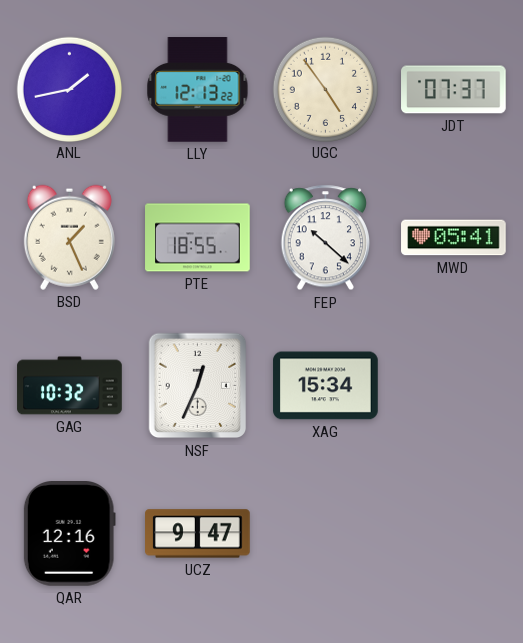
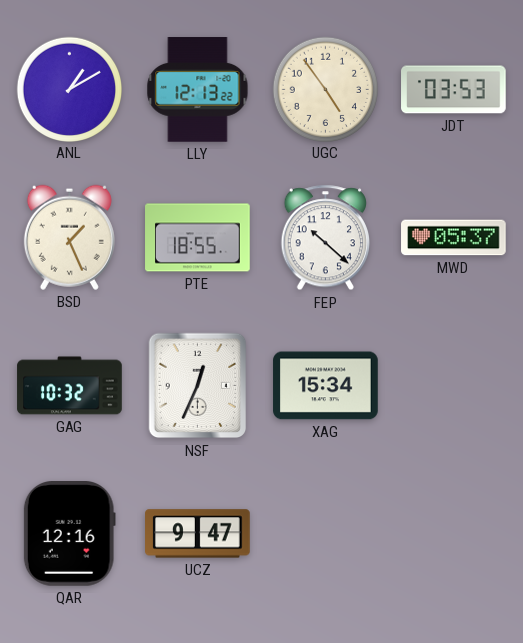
ANL: 1:43 -> 1:10
JDT: 07:37 -> 03:53
MWD: 05:41 -> 05:37
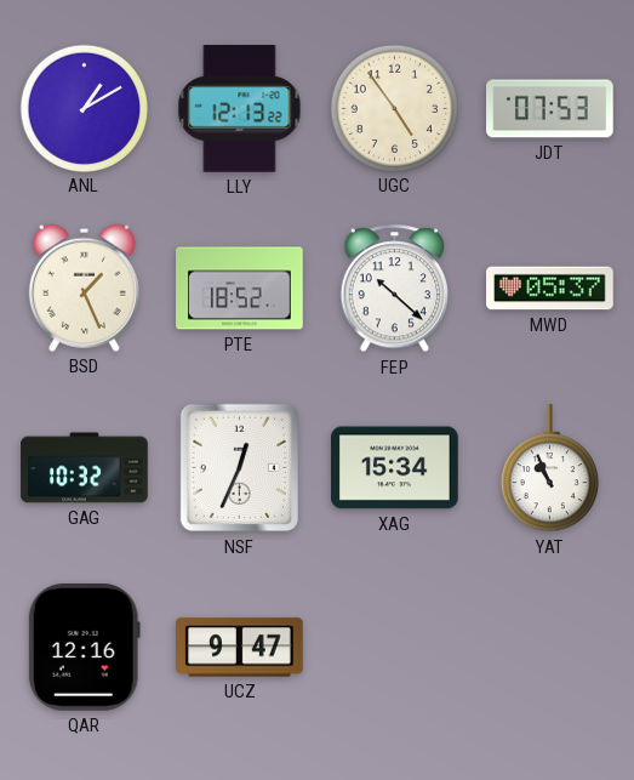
JDT: 03:53 -> 07:53
PTE: 18:55 -> 18:52
YAT: none -> 10:56
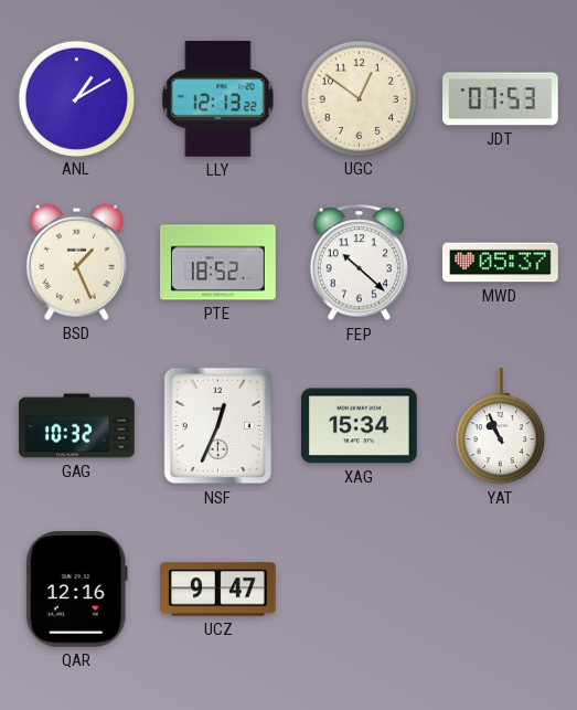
UGC: 4:54 -> 12:51
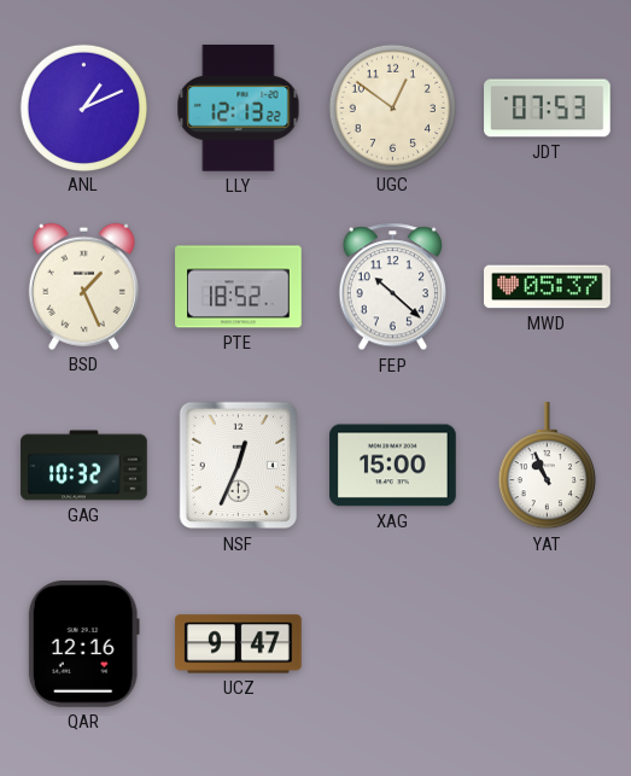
ANL: 1:10 -> 1:11
XAG: 15:34 -> 15:00
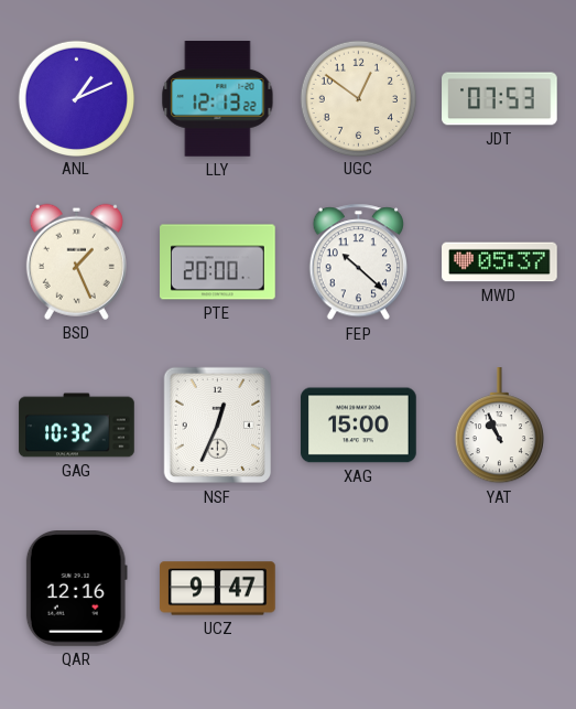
PTE: 18:52 -> 20:00
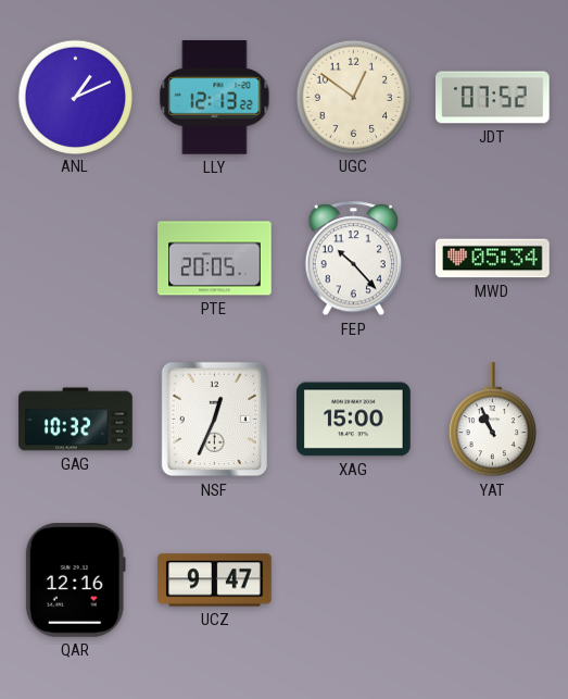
JDT: 07:53 -> 07:52
BSD: 1:26 -> none
PTE: 20:00 -> 20:05
FEP: 10:22 -> 10:23
MWD: 05:37 -> 05:34
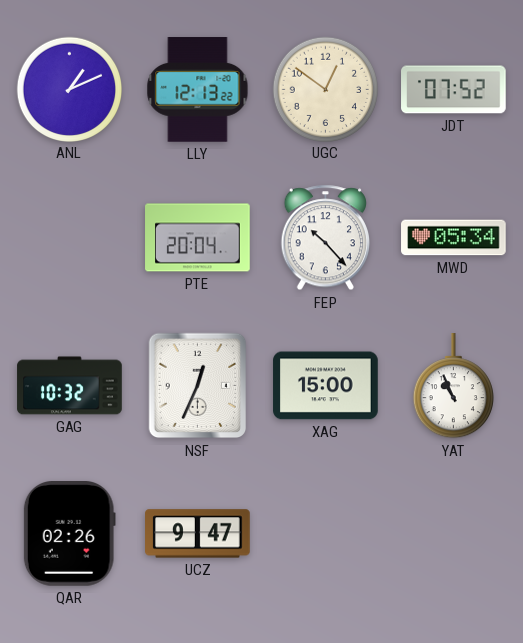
PTE: 20:05 -> 20:04
QAR: 12:16 -> 02:26
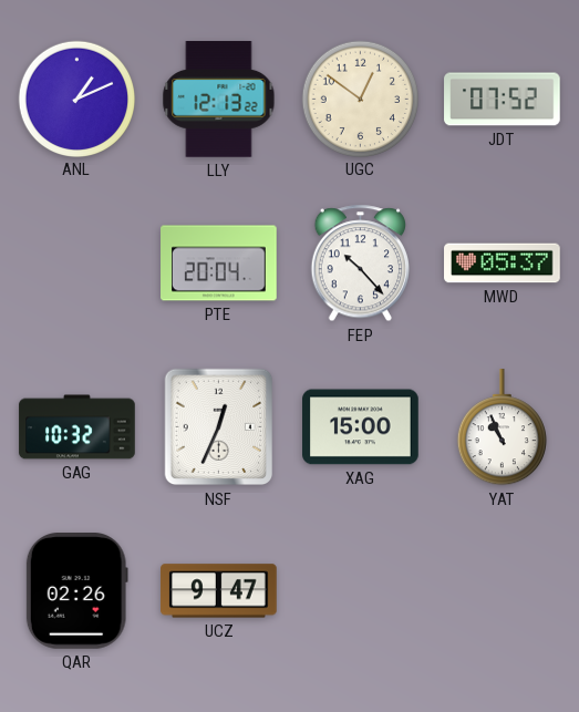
MWD: 05:34 -> 05:37
